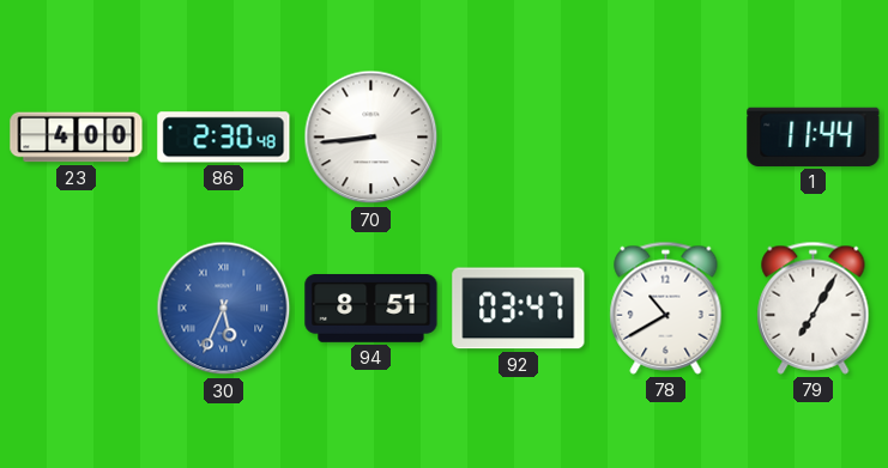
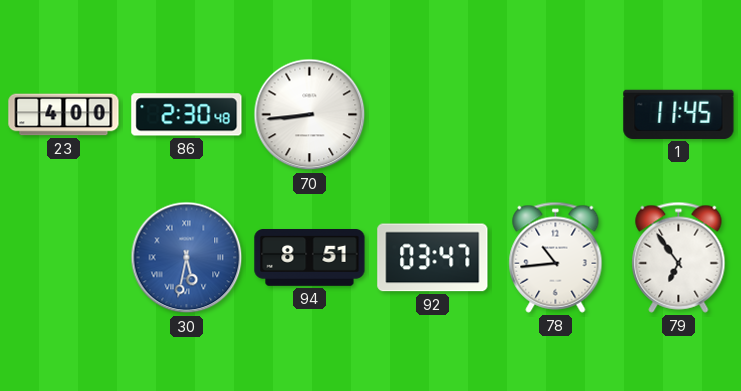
1: 11:44 -> 11:45
30: 5:34 -> 5:32
78: 10:40 -> 10:44
79: 7:05 -> 6:54
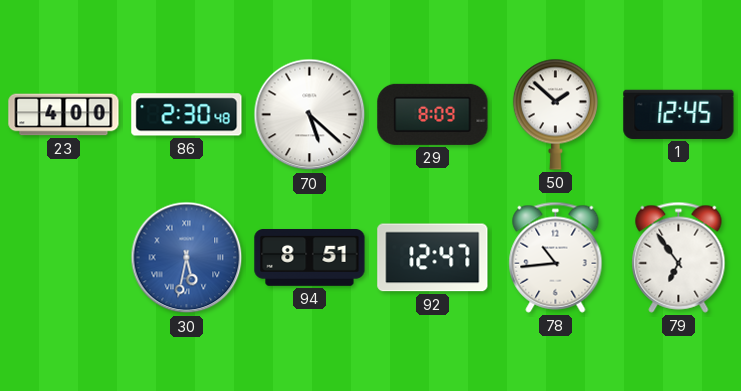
70: 8:44 -> 5:22
29: none -> 8:09
50: none -> 1:52
1: 11:45 -> 12:45
92: 03:47 -> 12:47
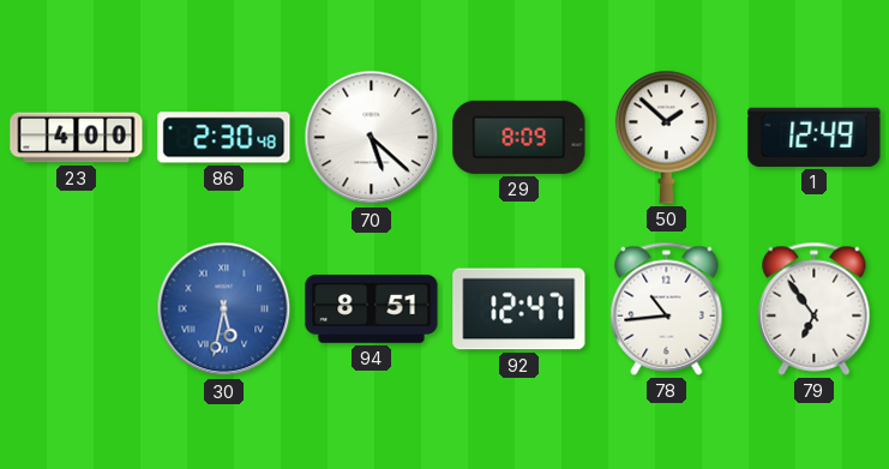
1: 12:45 -> 12:49
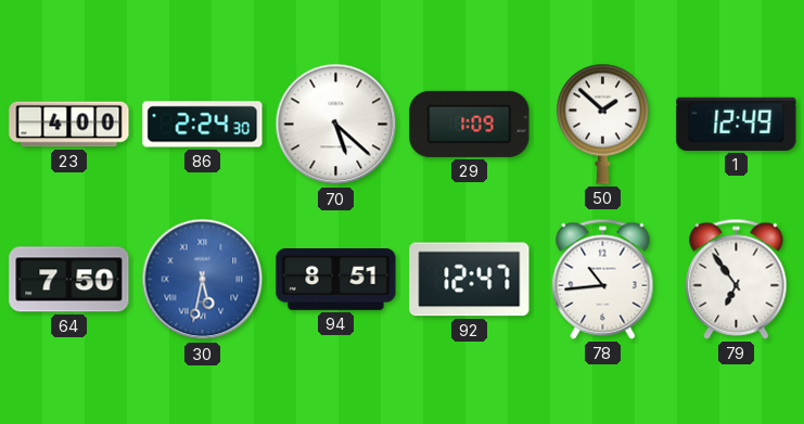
86: 2:30 -> 2:24
29: 8:09 -> 1:09
64: none -> 7:50
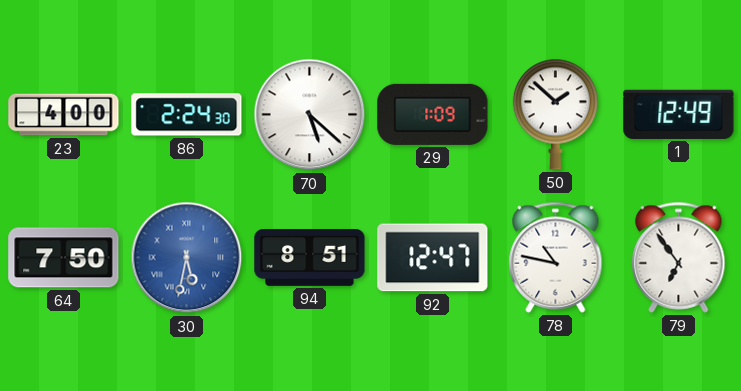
78: 10:44 -> 10:47
